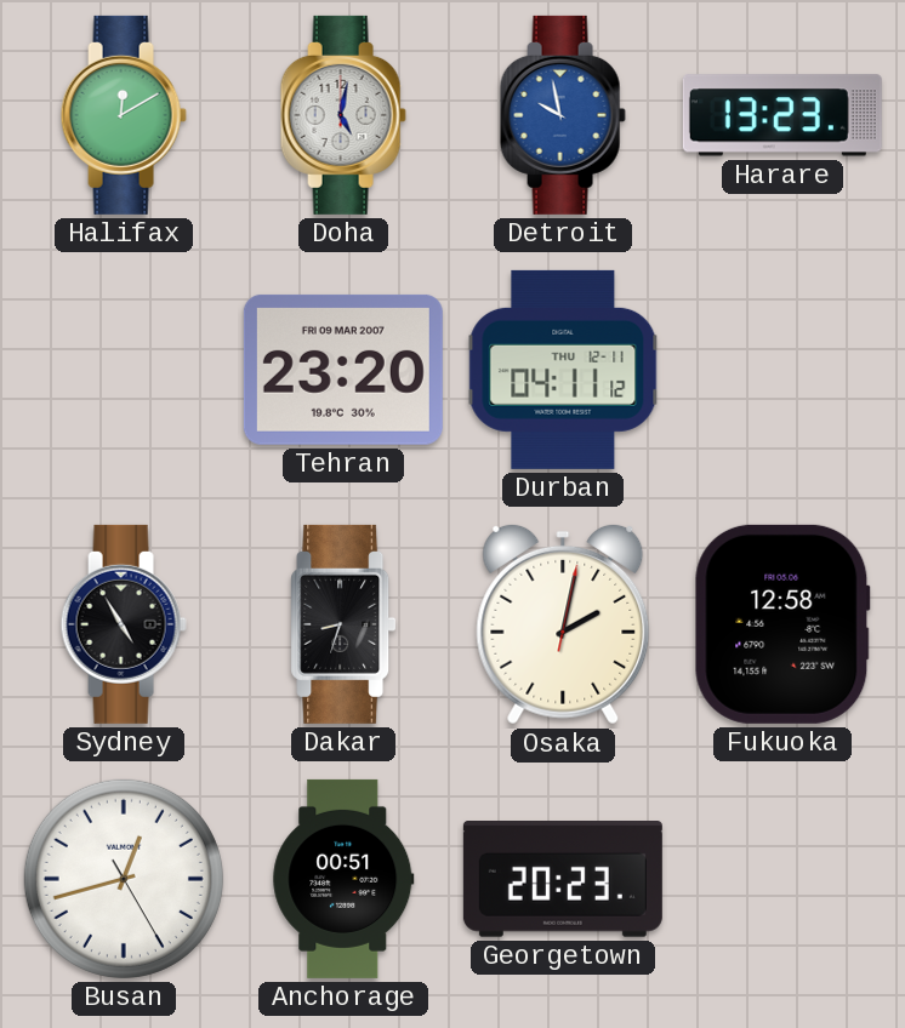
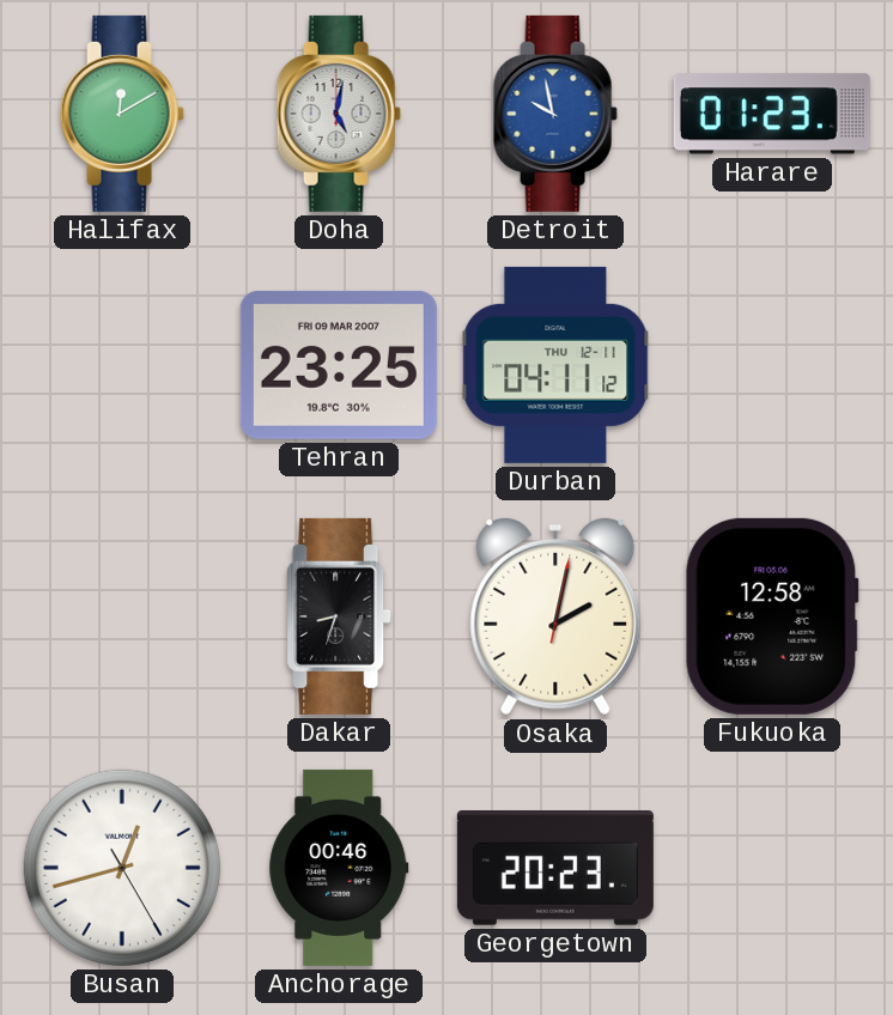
Harare: 13:23 -> 01:23
Tehran: 23:20 -> 23:25
Sydney: 4:55 -> none
Anchorage: 00:51 -> 00:46
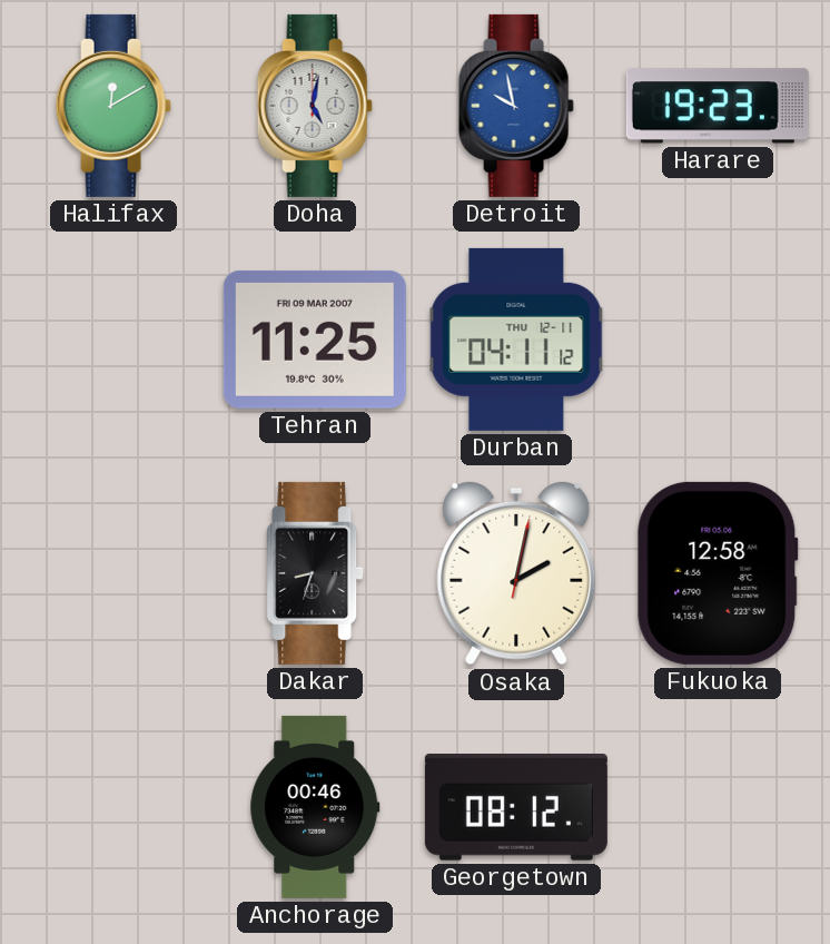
Harare: 01:23 -> 19:23
Tehran: 23:25 -> 11:25
Busan: 12:42 -> none
Georgetown: 20:23 -> 08:12
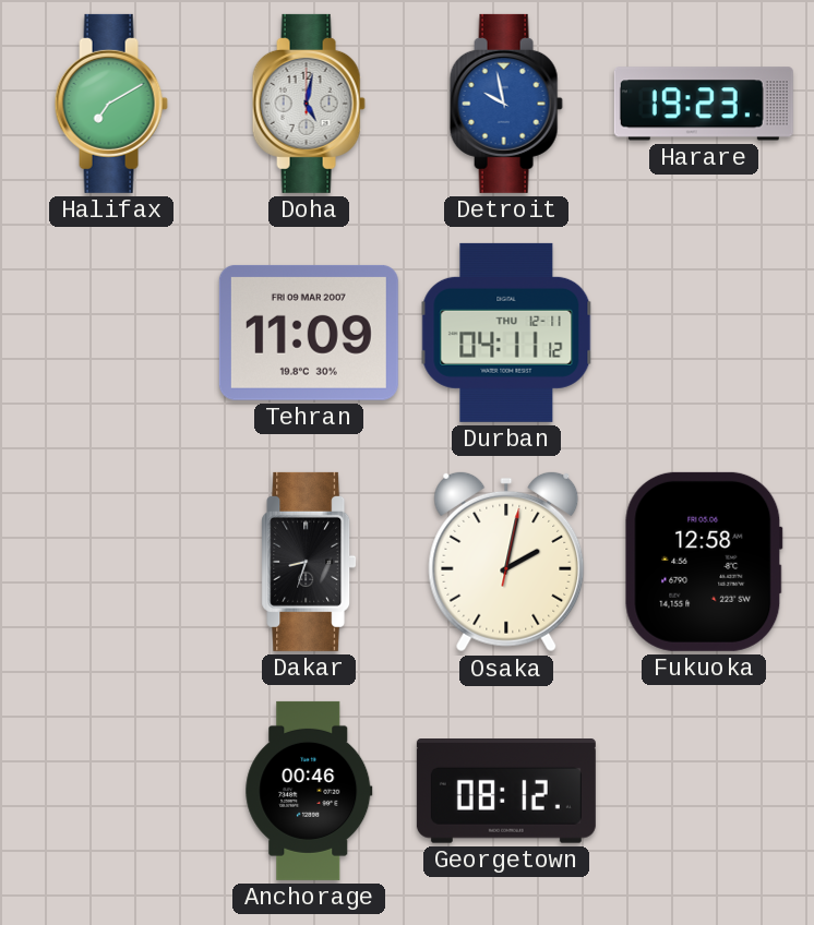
Halifax: 12:10 -> 7:10
Tehran: 11:25 -> 11:09
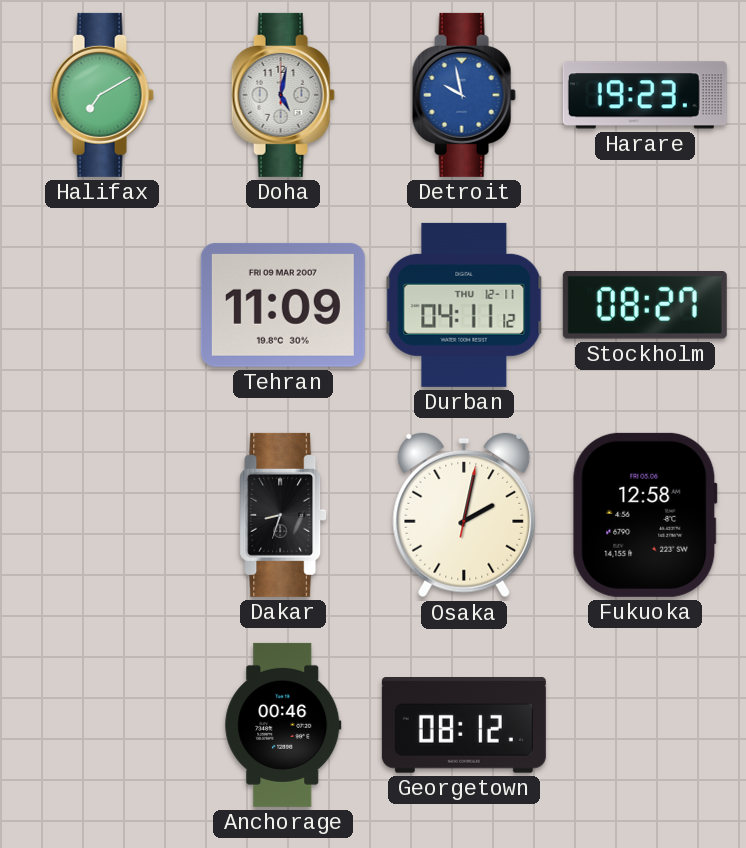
Stockholm: none -> 08:27
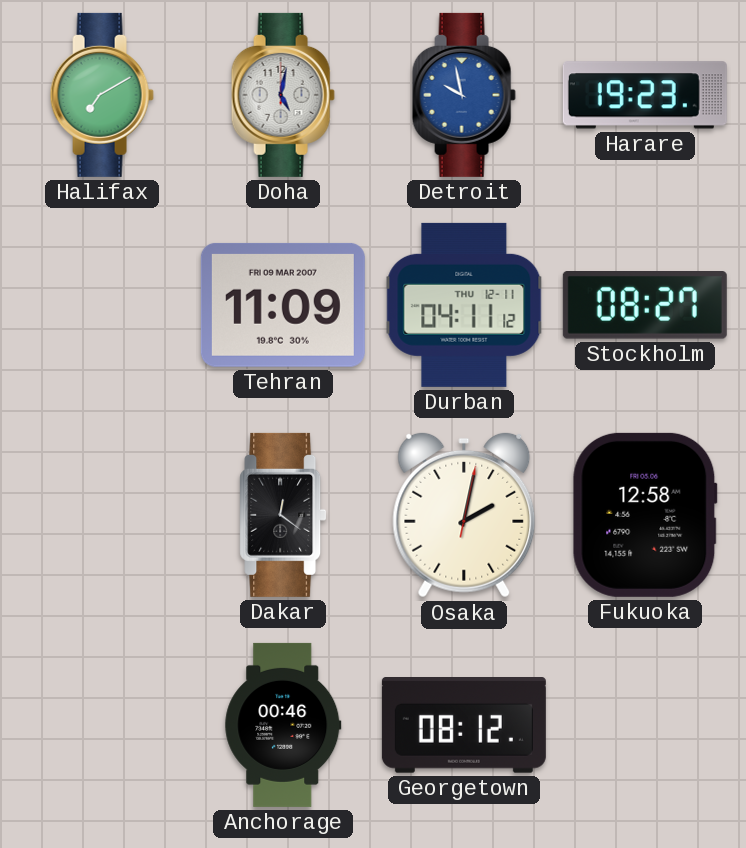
Dakar: 8:33 -> 12:21
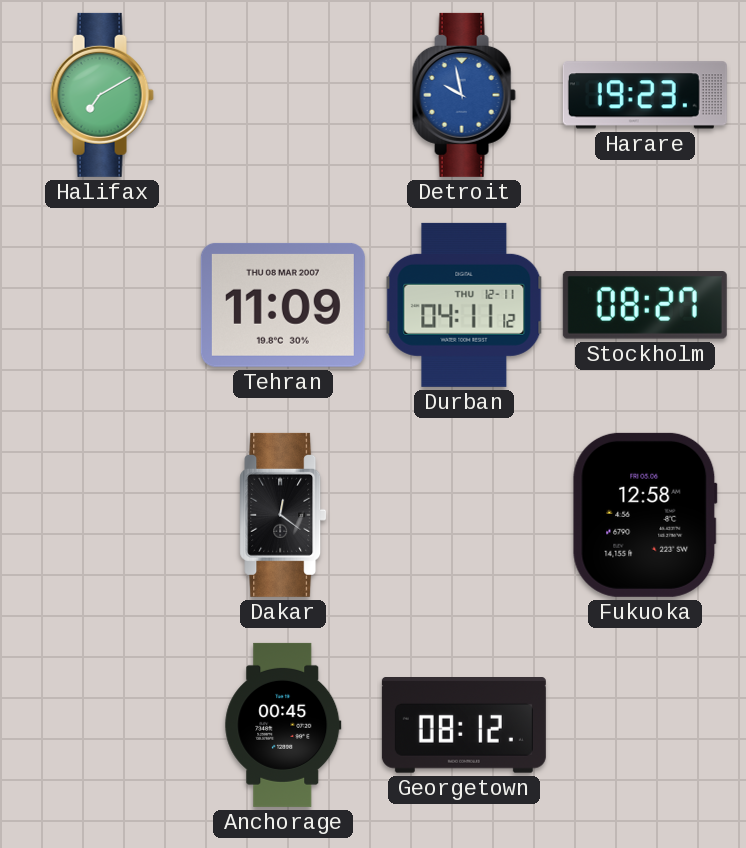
Doha: 5:02 -> none
Tehran date: FRI 09 MAR 2007 -> THU 08 MAR 2007
Osaka: 2:02 -> none
Anchorage: 00:46 -> 00:45
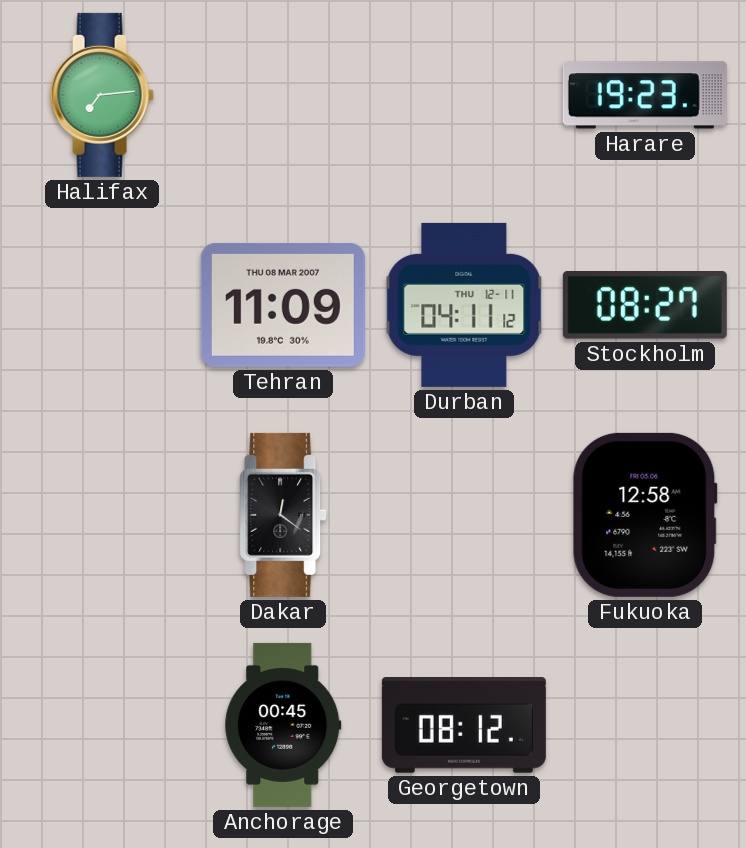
Halifax: 7:10 -> 7:14
Detroit: 9:58 -> none
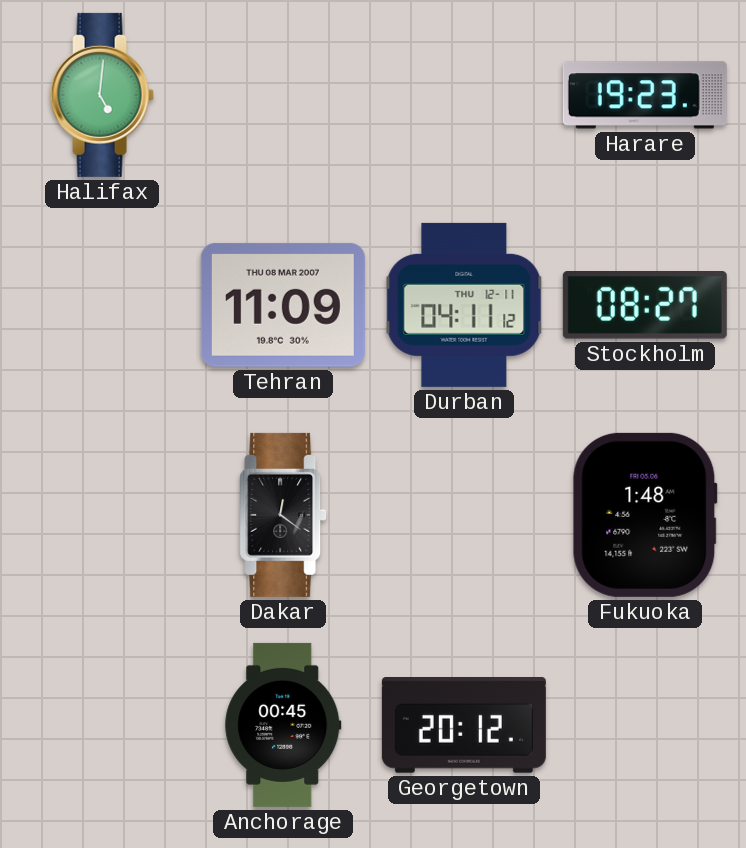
Halifax: 7:14 -> 5:01
Fukuoka: 12:58 -> 1:48
Georgetown: 08:12 -> 20:12
